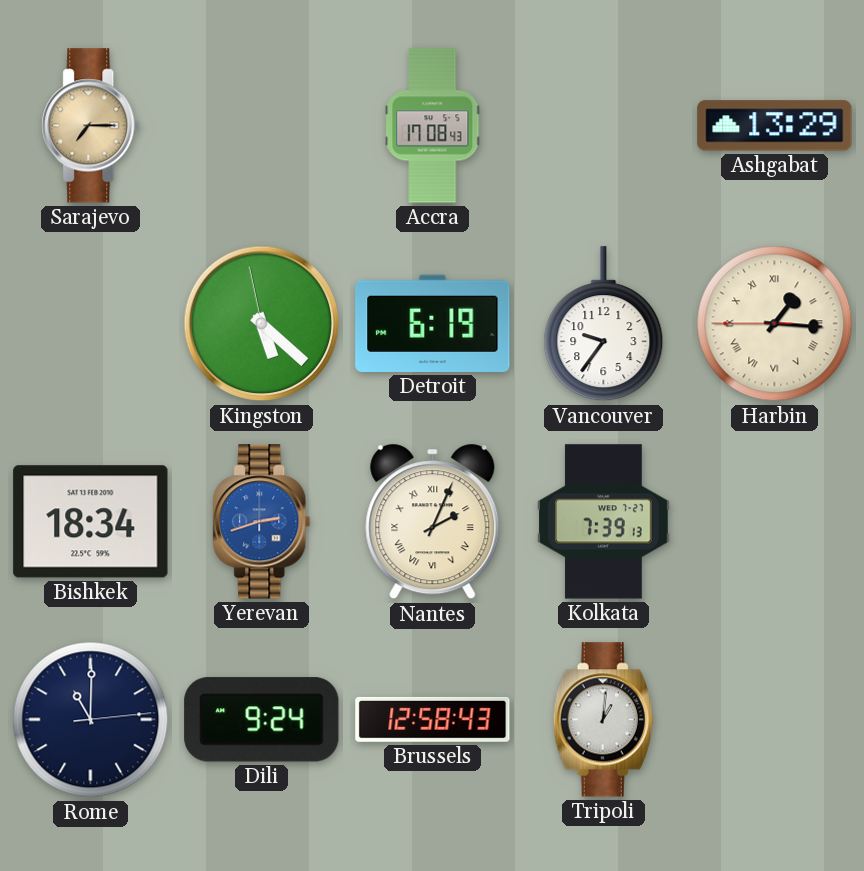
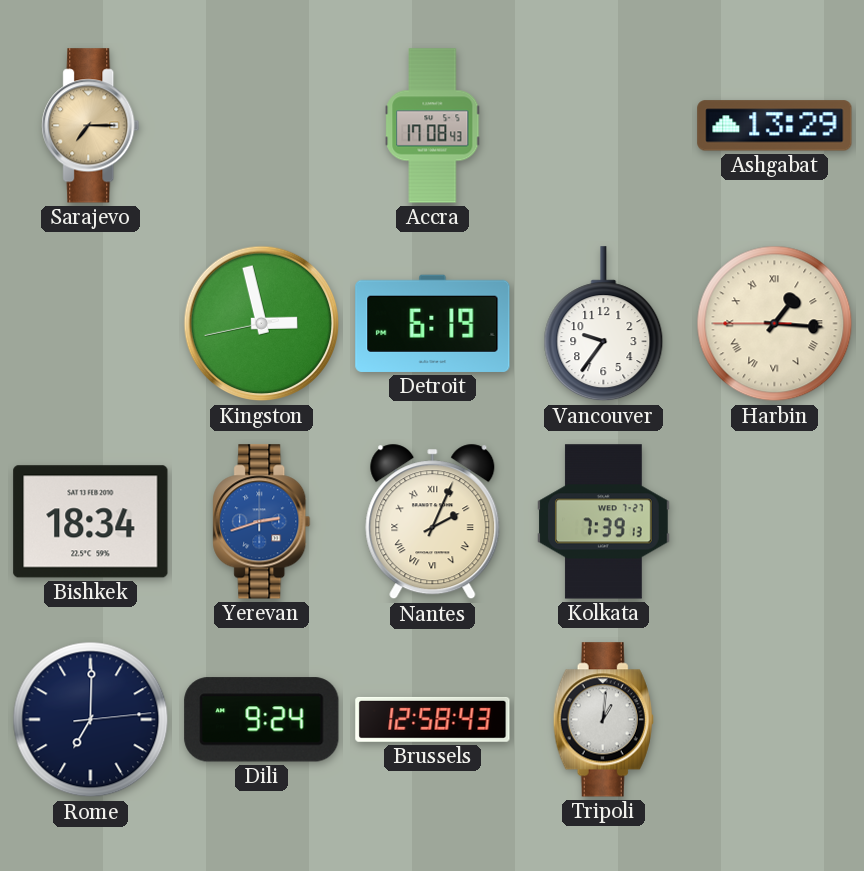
Kingston: 5:21 -> 2:57
Rome: 11:00 -> 7:00
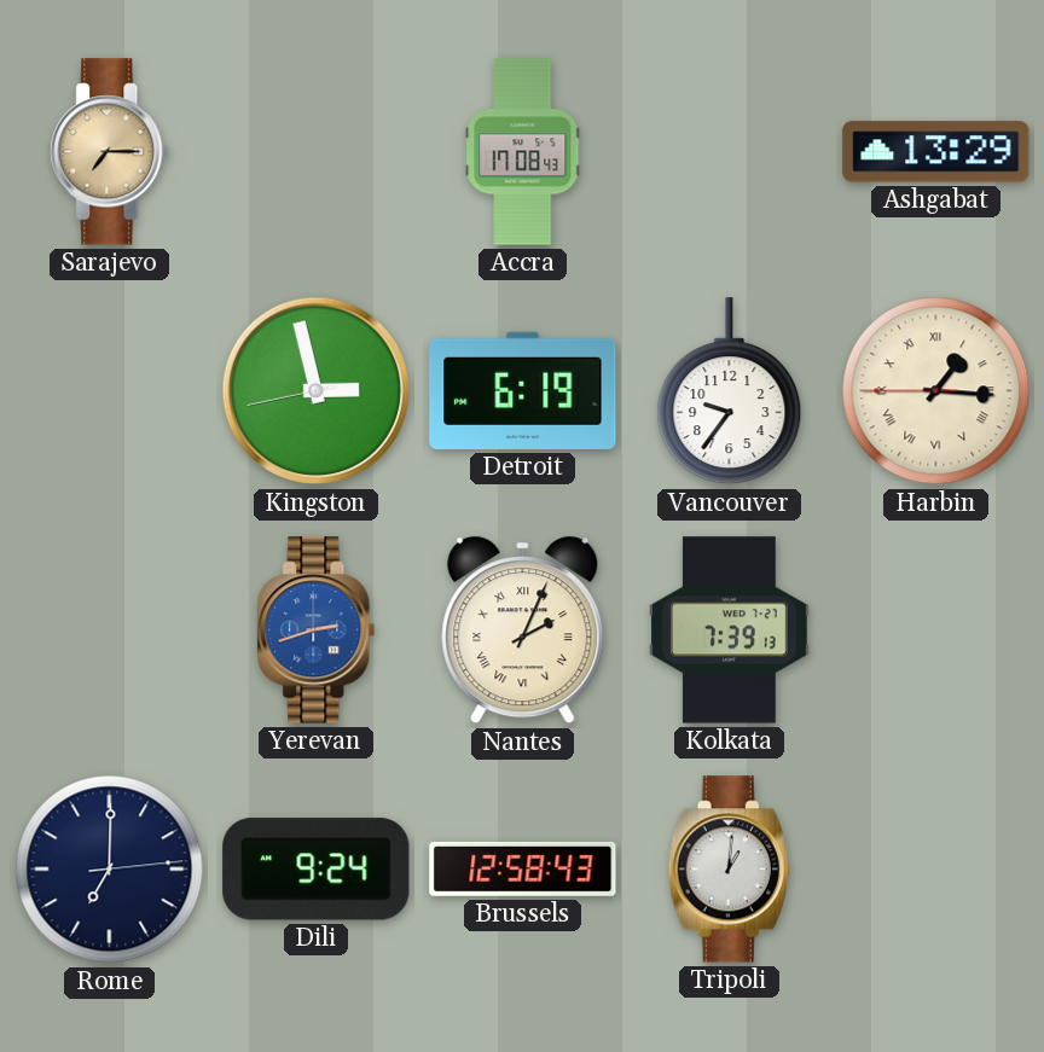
Bishkek: 18:34 -> none
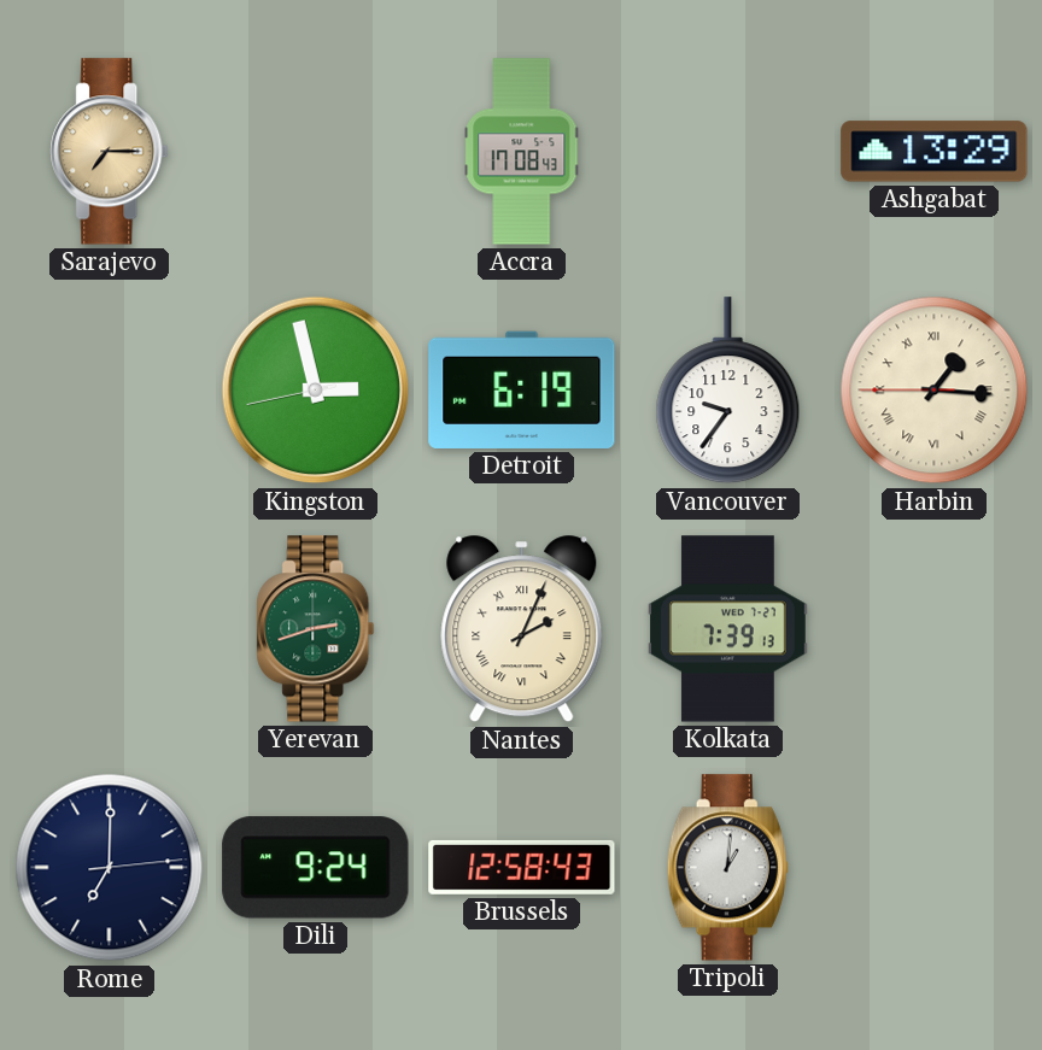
Yerevan dial: blue -> green
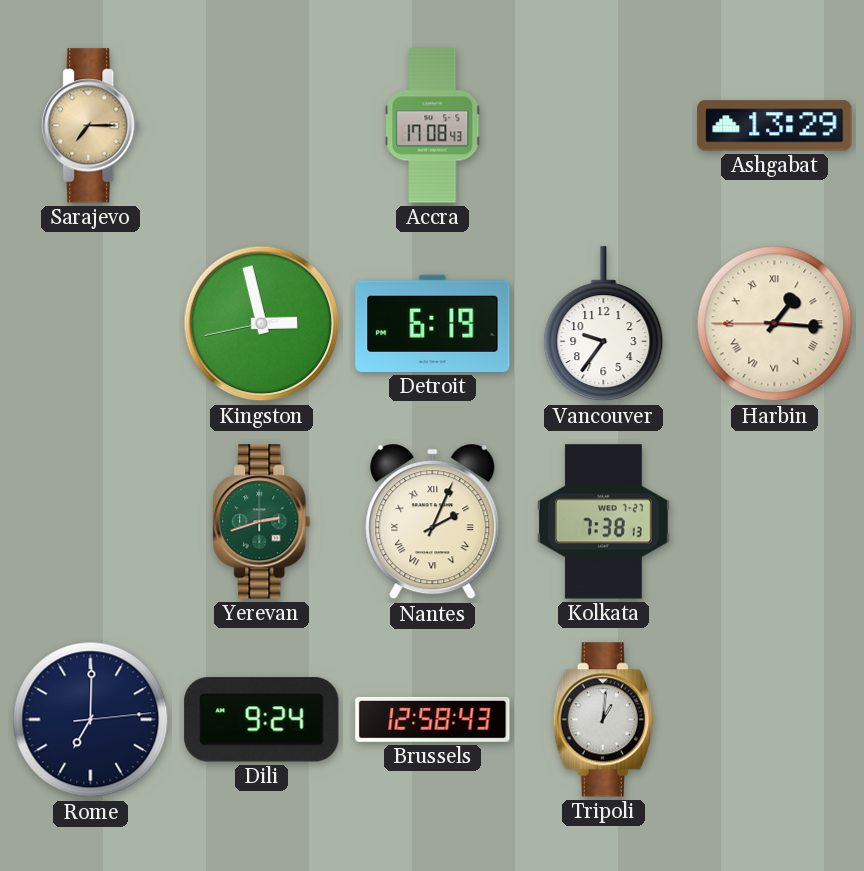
Kolkata: 7:39 -> 7:38
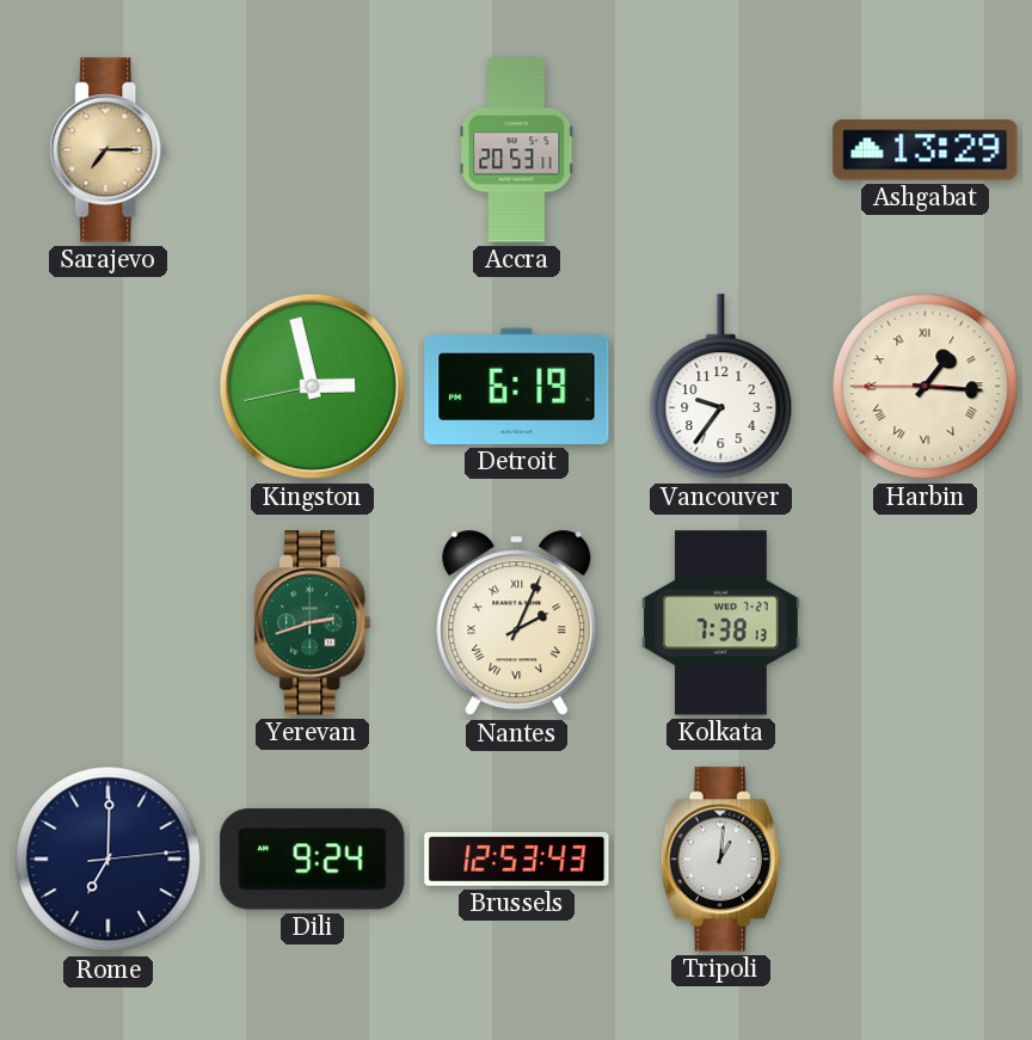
Accra: 17:08 -> 20:53
Brussels: 12:58 -> 12:53
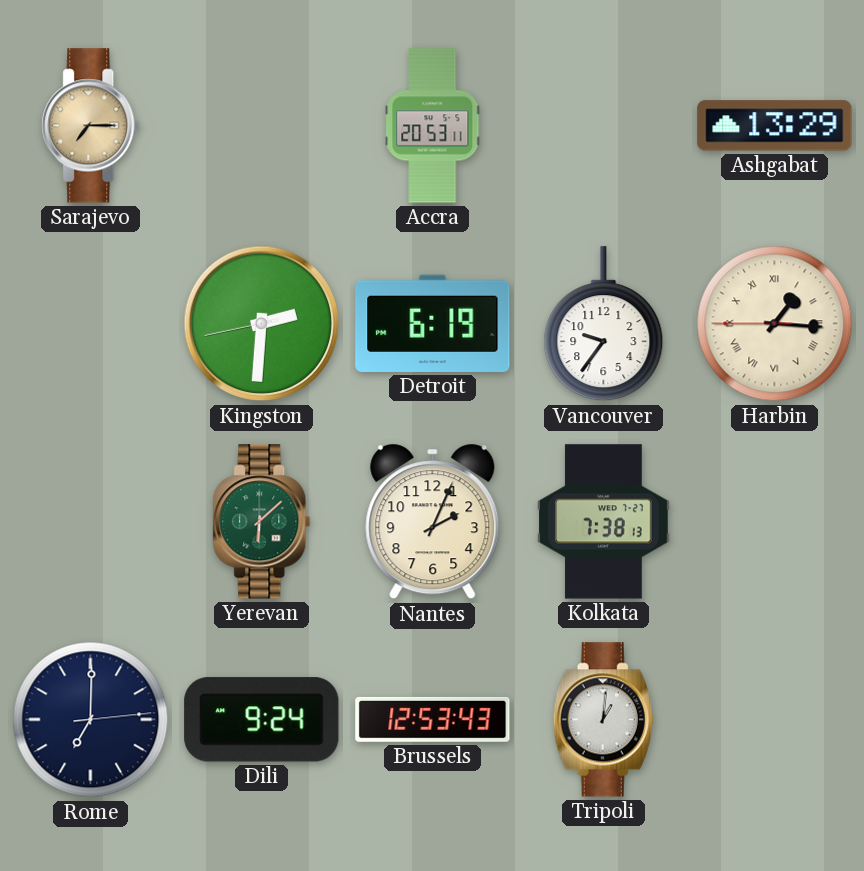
Kingston: 2:57 -> 2:30
Yerevan: 2:42 -> 6:08
Nantes numerals: Roman -> Arabic
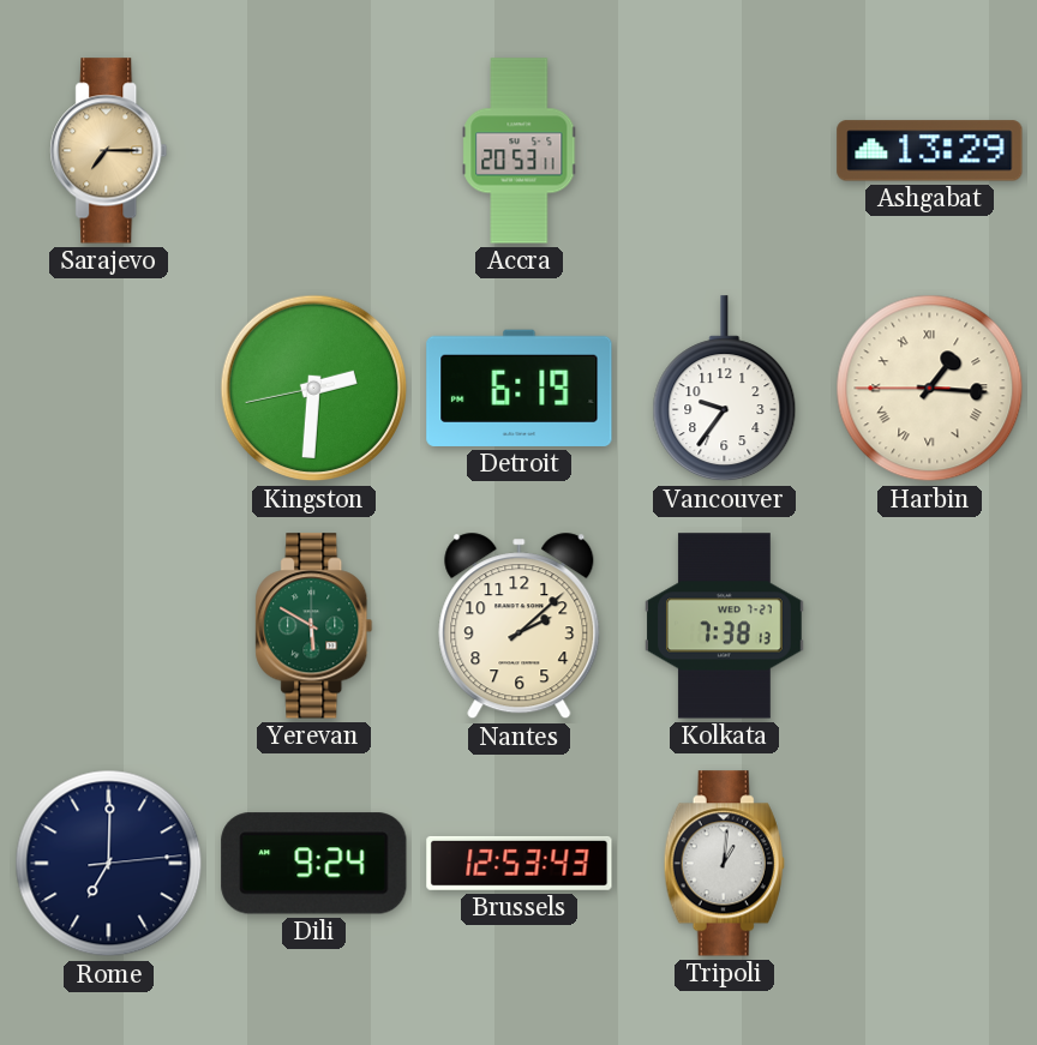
Yerevan: 6:08 -> 5:50
Nantes: 2:04 -> 2:08
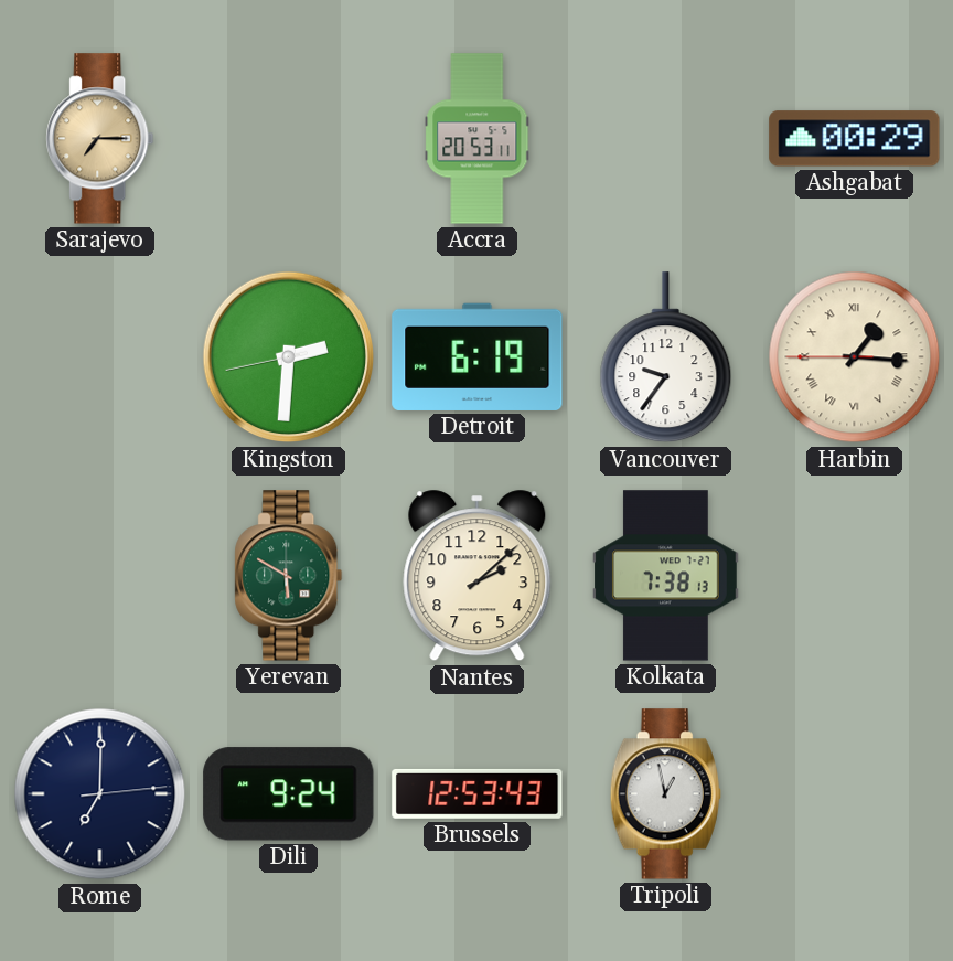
Ashgabat: 13:29 -> 00:29
Tripoli: 1:01 -> 12:58
